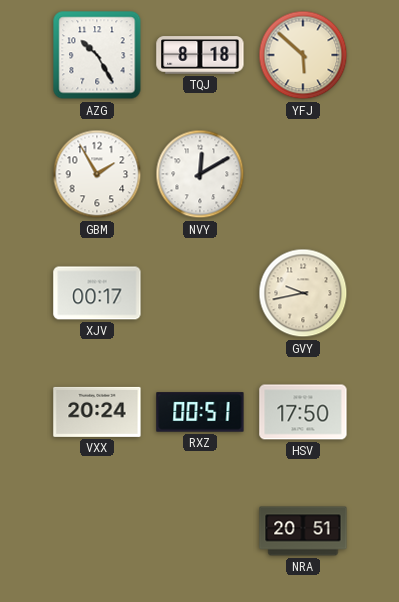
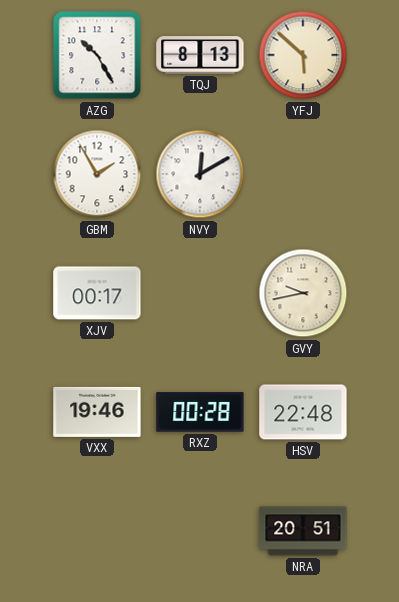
TQJ: 8:18 -> 8:13
VXX: 20:24 -> 19:46
RXZ: 00:51 -> 00:28
HSV: 17:50 -> 22:48
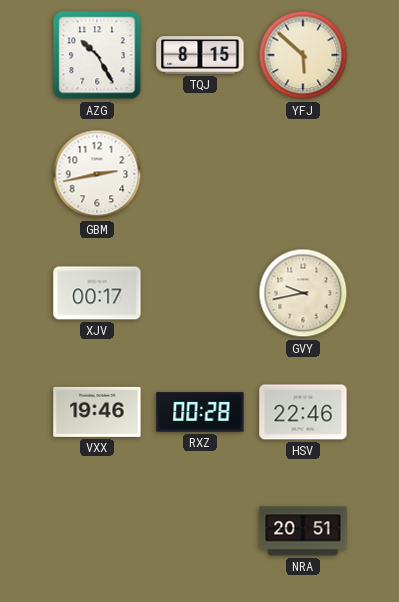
TQJ: 8:13 -> 8:15
GBM: 1:55 -> 2:43
NVY: 12:10 -> none
HSV: 22:48 -> 22:46
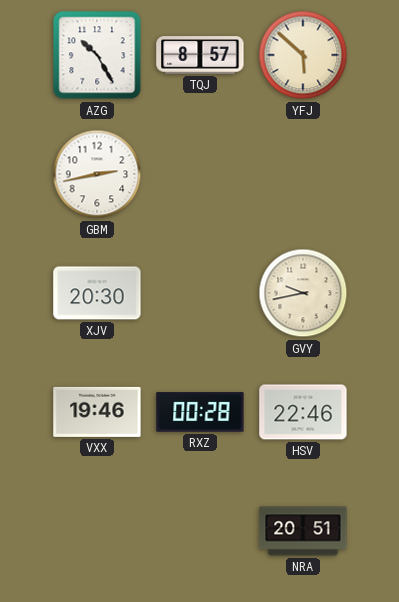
TQJ: 8:15 -> 8:57
XJV: 00:17 -> 20:30
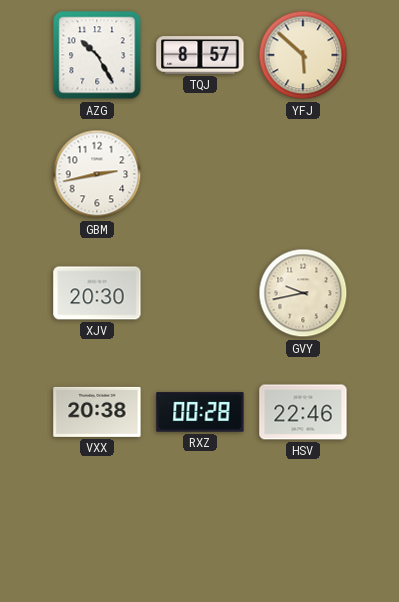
VXX: 19:46 -> 20:38
NRA: 20:51 -> none
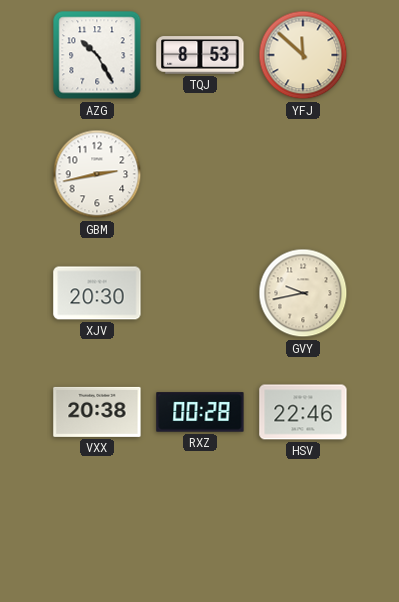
TQJ: 8:57 -> 8:53
YFJ: 5:52 -> 11:52
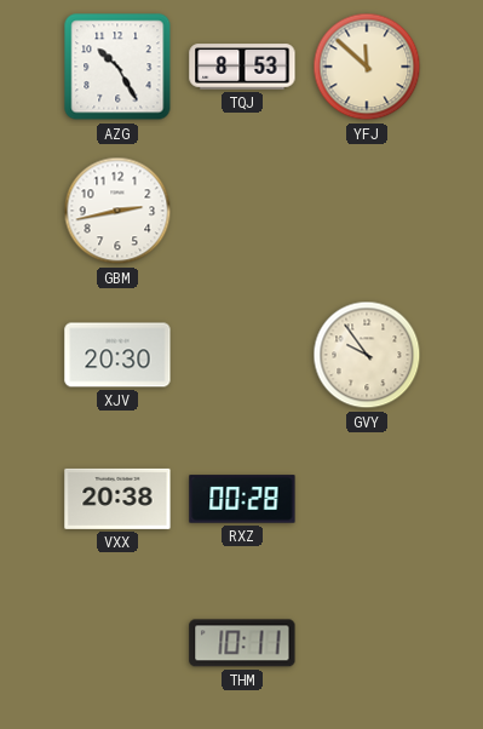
GVY: 9:43 -> 9:54
HSV: 22:46 -> none
THM: none -> 10:11
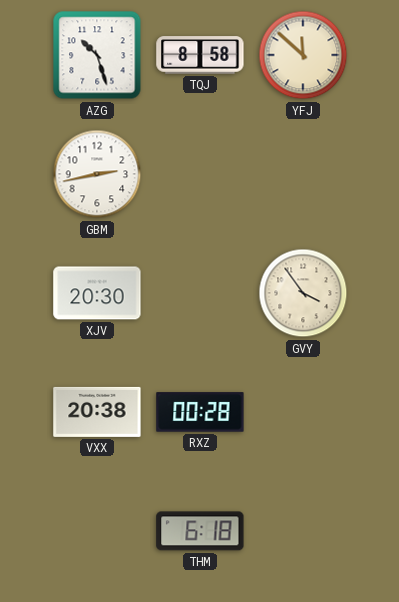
AZG: 10:25 -> 10:27
TQJ: 8:53 -> 8:58
GVY: 9:54 -> 3:54
THM: 10:11 -> 6:18
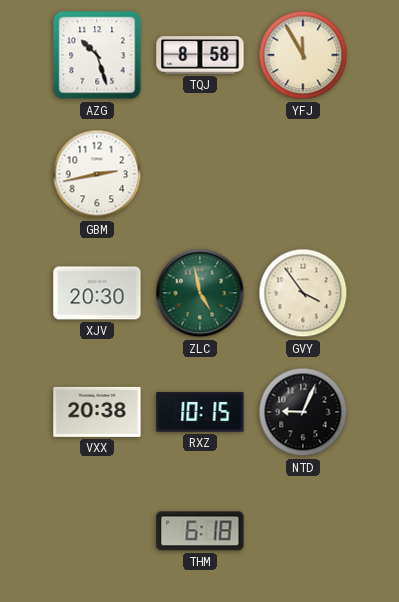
YFJ: 11:52 -> 11:55
ZLC: none -> 4:58
RXZ: 00:28 -> 10:15
NTD: none -> 9:04
